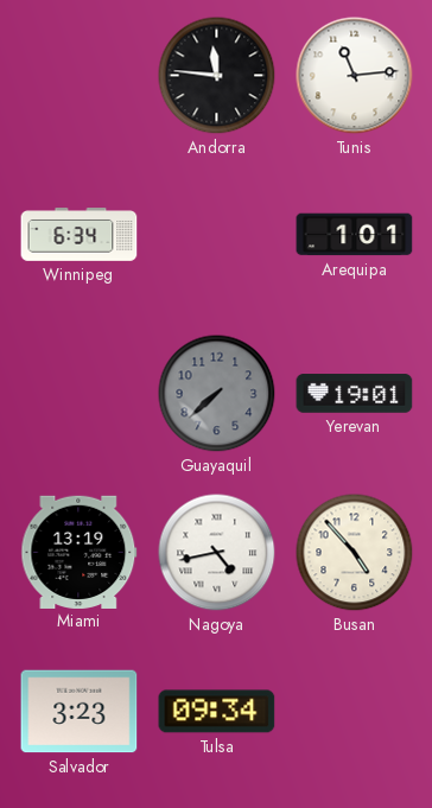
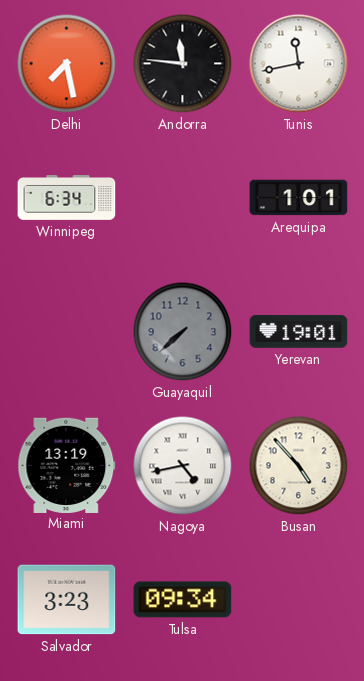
Delhi: none -> 7:28
Tunis: 11:14 -> 11:43
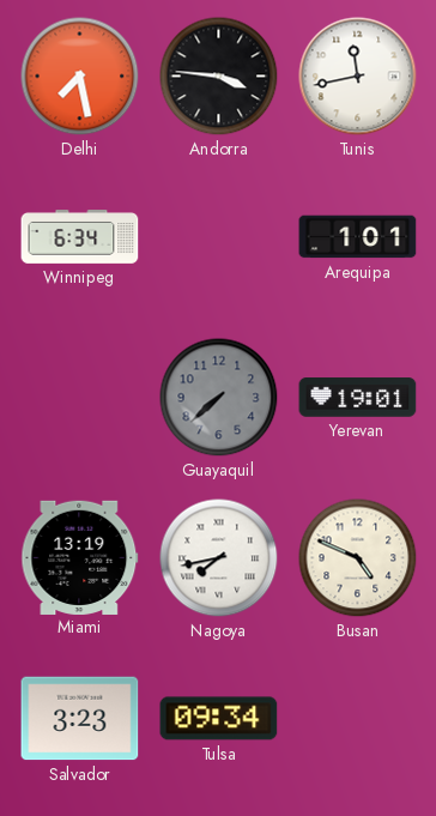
Andorra: 11:46 -> 3:46
Nagoya: 4:43 -> 7:43
Busan: 4:53 -> 4:49
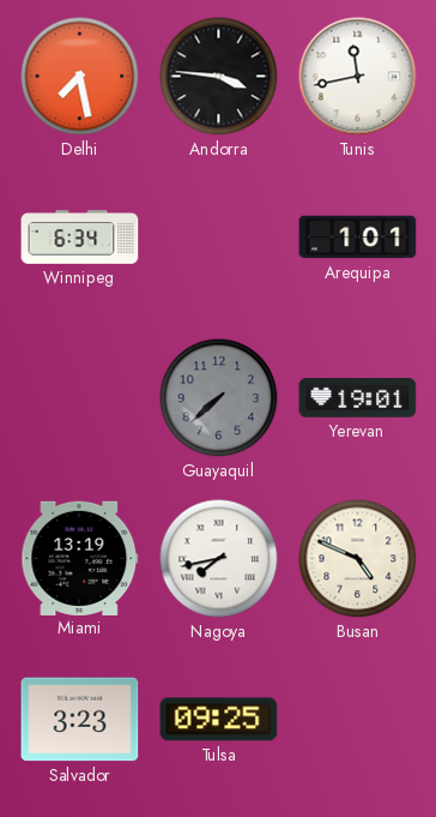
Tulsa: 09:34 -> 09:25
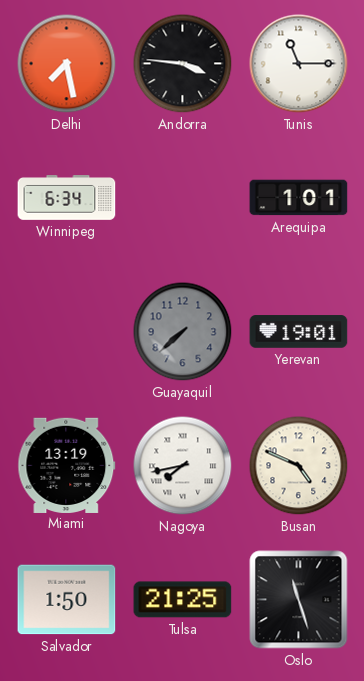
Tunis: 11:43 -> 11:15
Salvador: 3:23 -> 1:50
Tulsa: 09:25 -> 21:25
Oslo: none -> 11:27
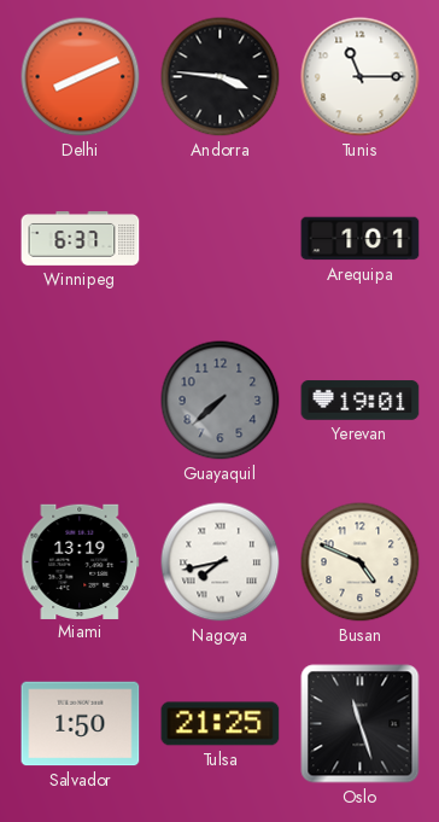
Delhi: 7:28 -> 8:11
Winnipeg: 6:34 -> 6:37
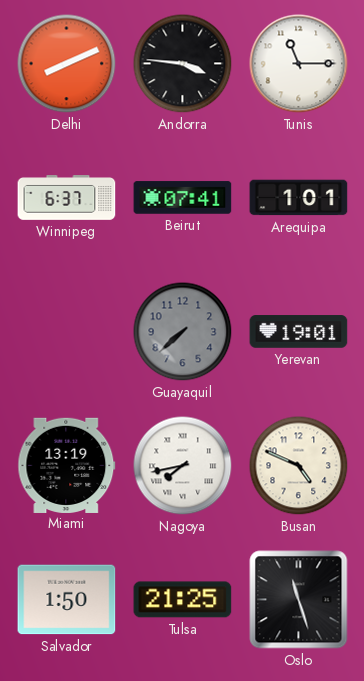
Beirut: none -> 07:41
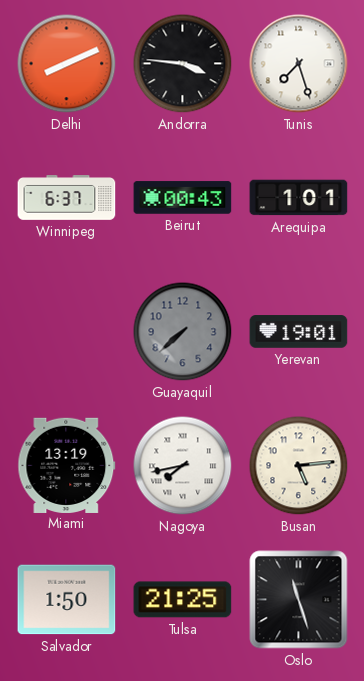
Tunis: 11:15 -> 7:27
Beirut: 07:41 -> 00:43
Busan: 4:49 -> 5:14
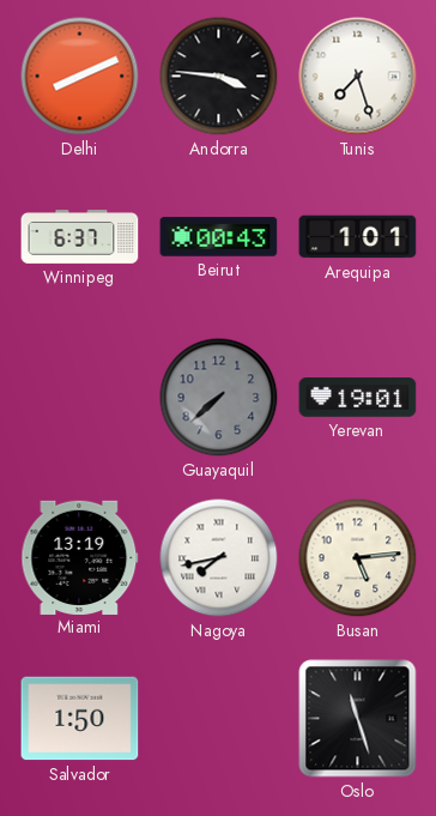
Tulsa: 21:25 -> none
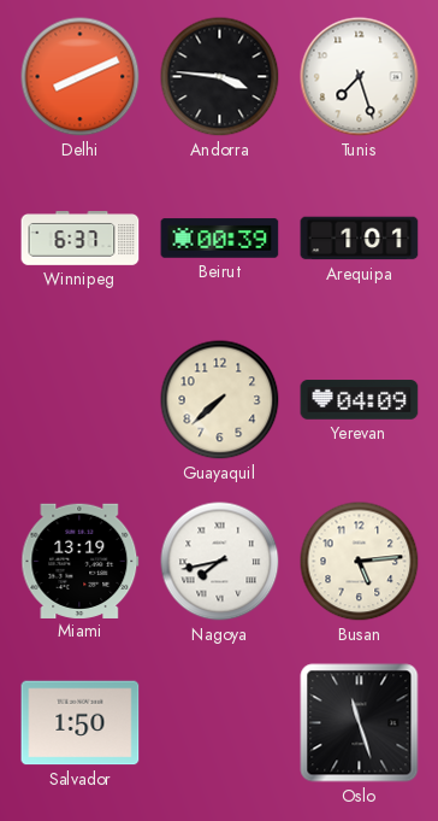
Beirut: 00:43 -> 00:39
Guayaquil dial: grey -> cream
Yerevan: 19:01 -> 04:09
